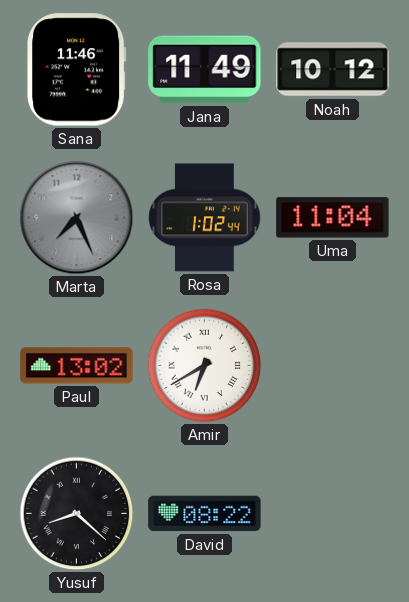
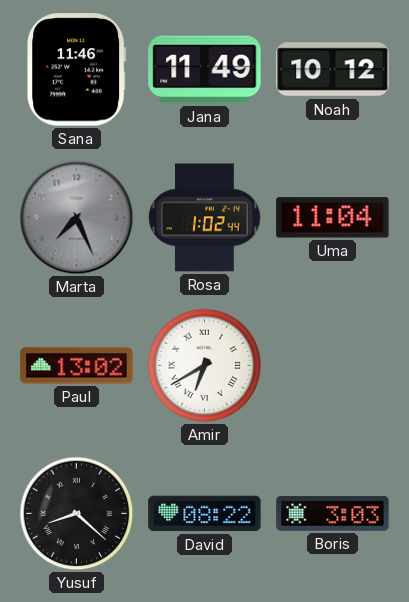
Boris: none -> 3:03
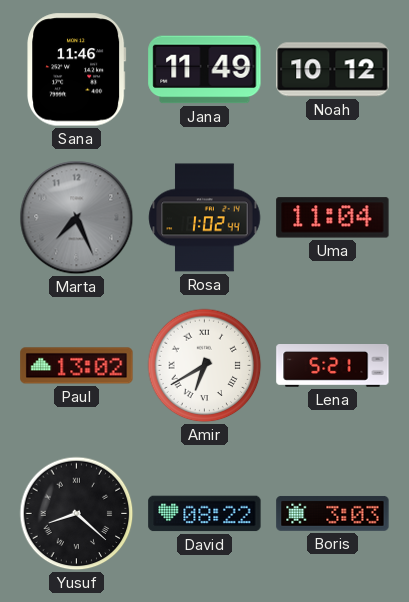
Lena: none -> 5:21
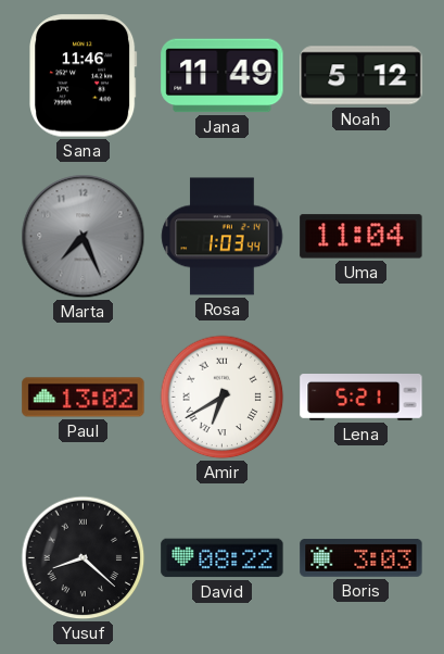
Noah: 10:12 -> 5:12
Rosa: 1:02 -> 1:03
